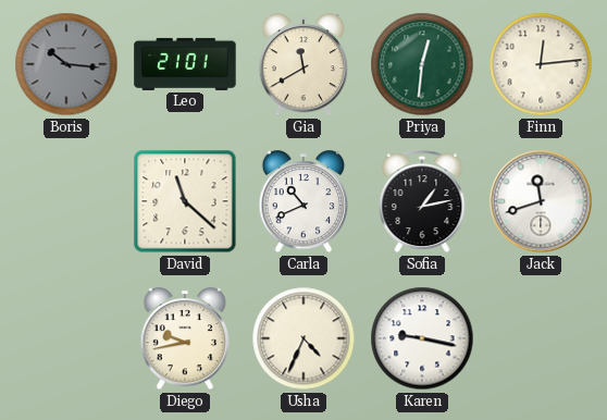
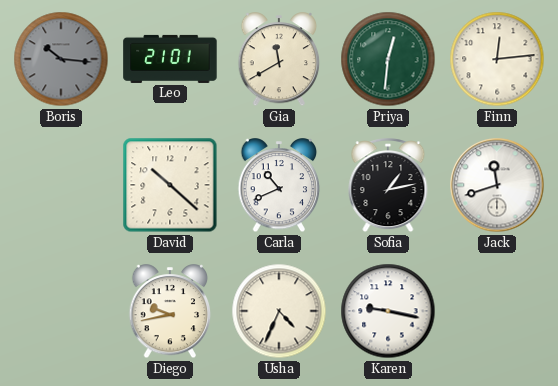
David: 11:22 -> 10:22
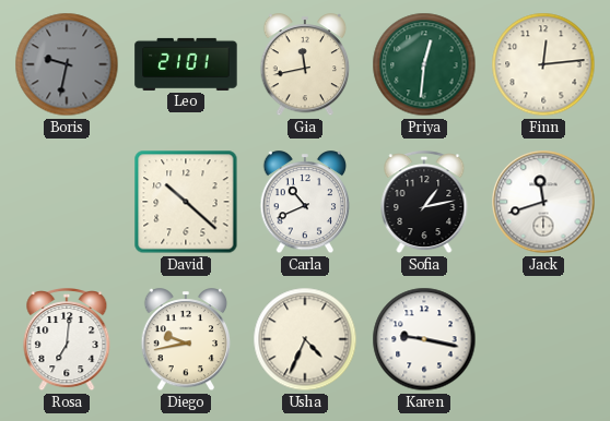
Boris: 10:16 -> 9:32
Gia: 11:40 -> 11:43
Rosa: none -> 7:01
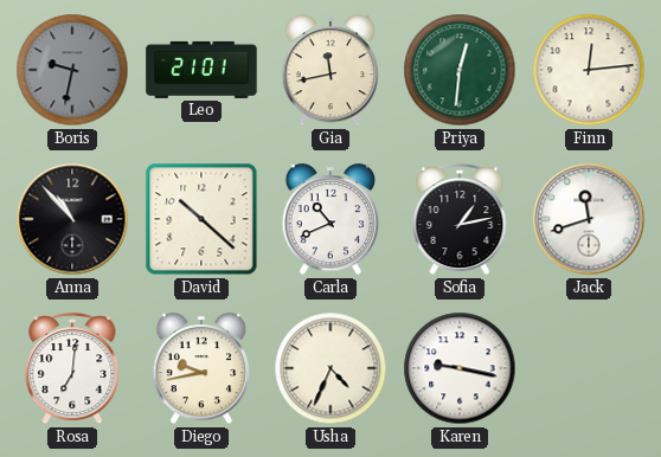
Anna: none -> 10:53
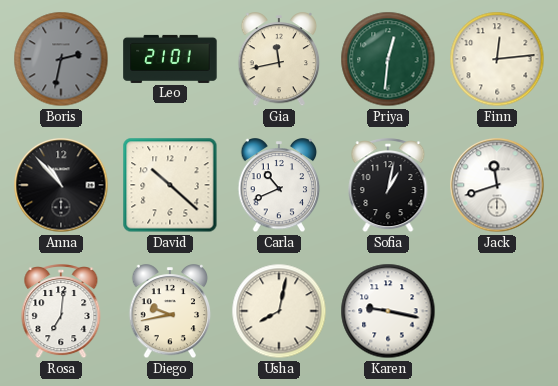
Boris: 9:32 -> 2:32
Sofia: 1:13 -> 1:02
Usha: 4:34 -> 8:02
